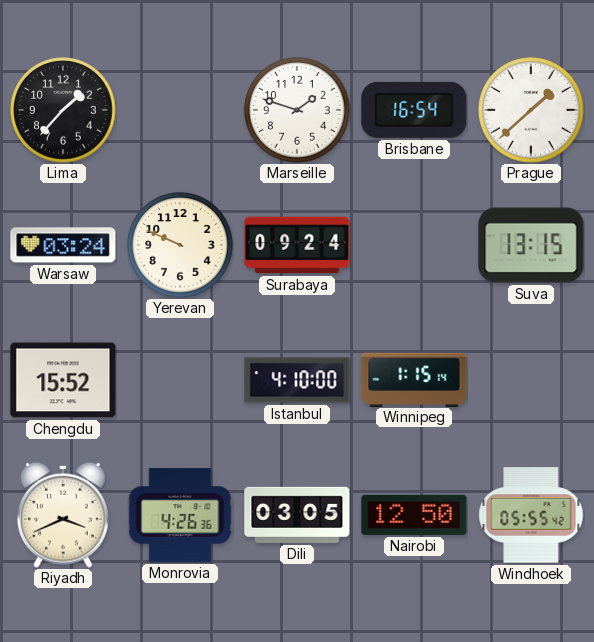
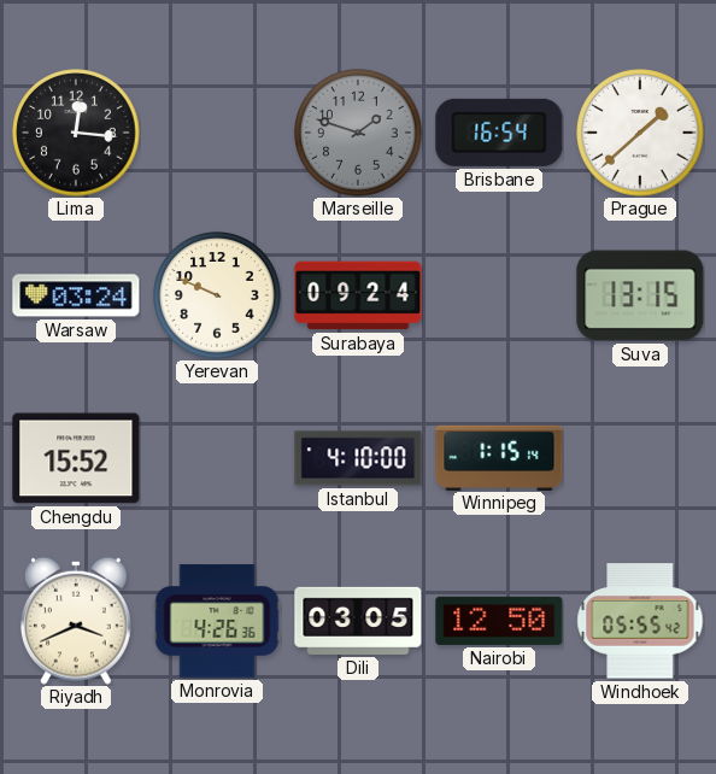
Lima: 1:37 -> 12:16
Marseille dial: white -> grey
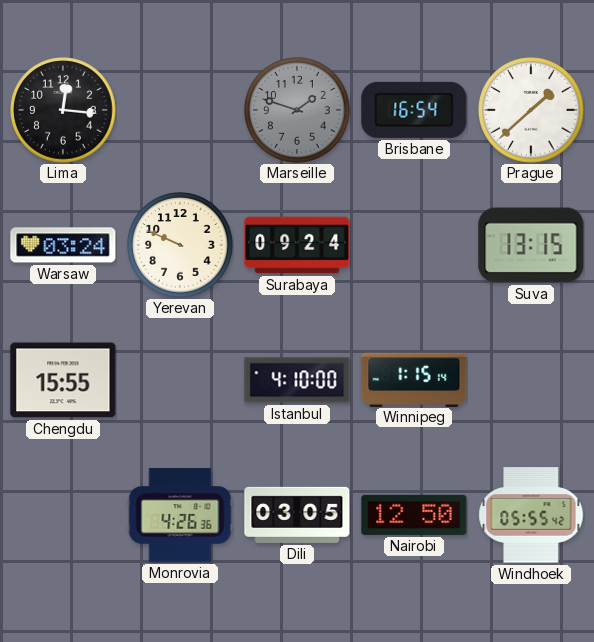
Chengdu: 15:52 -> 15:55
Riyadh: 3:41 -> none
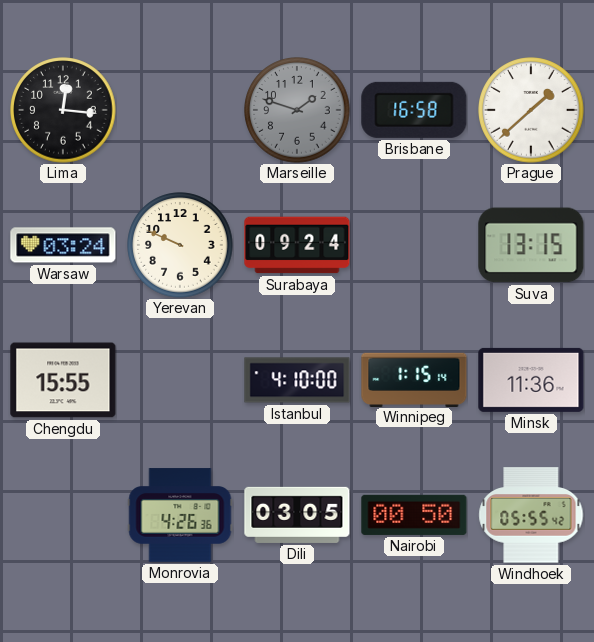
Brisbane: 16:54 -> 16:58
Minsk: none -> 11:36
Nairobi: 12:50 -> 00:50
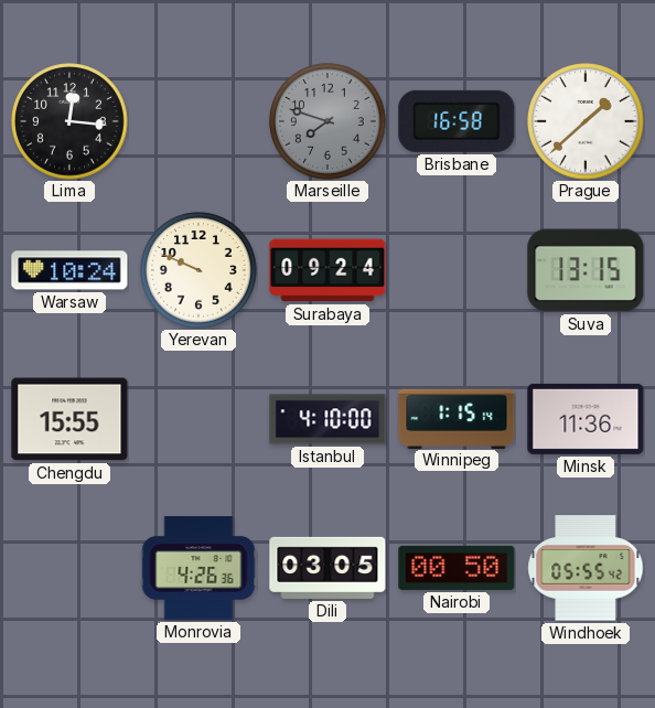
Marseille: 1:48 -> 7:48
Warsaw: 03:24 -> 10:24
